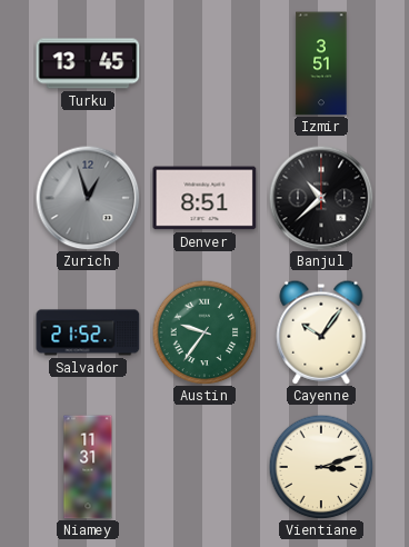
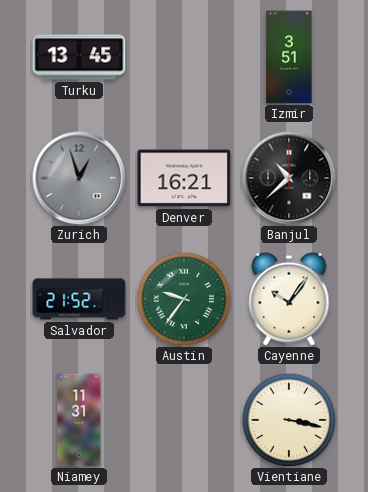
Denver: 8:51 -> 16:21
Vientiane: 3:12 -> 3:17
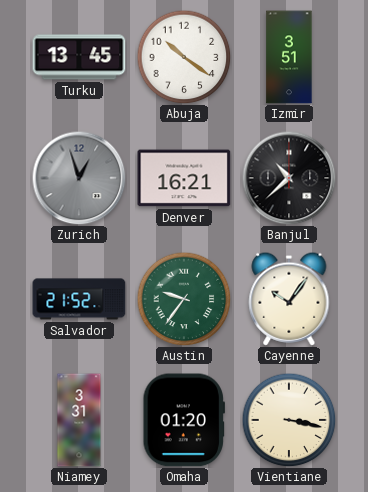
Abuja: none -> 10:21
Niamey: 11:31 -> 3:31
Omaha: none -> 01:20
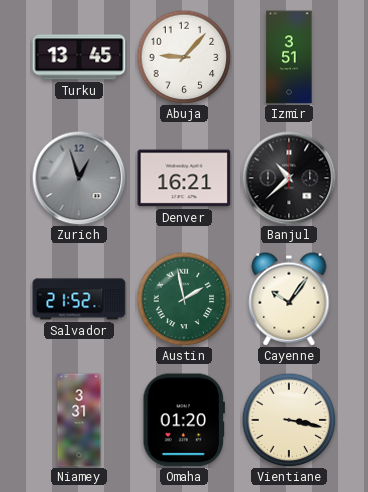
Abuja: 10:21 -> 9:07
Austin: 9:36 -> 1:58
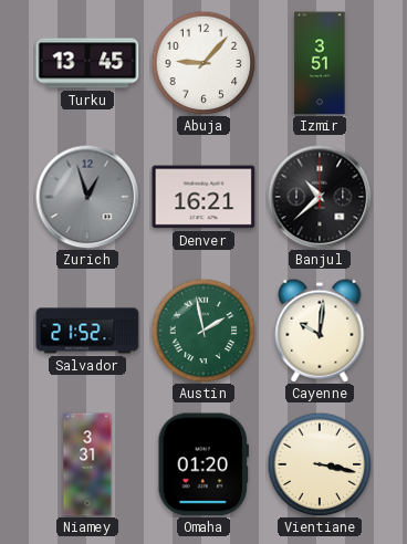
Cayenne: 10:06 -> 10:01
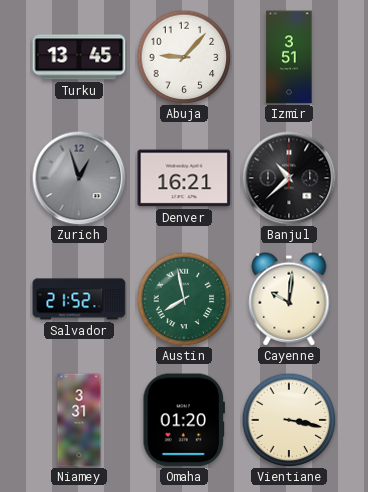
Austin: 1:58 -> 7:58
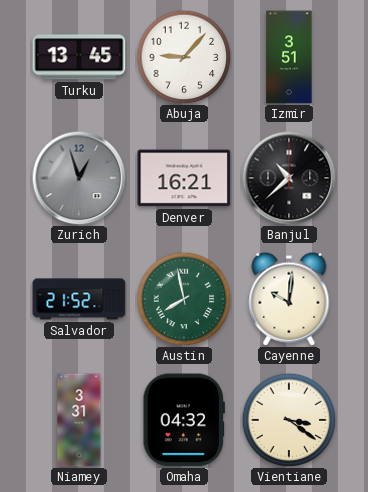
Omaha: 01:20 -> 04:32
Vientiane: 3:17 -> 3:21
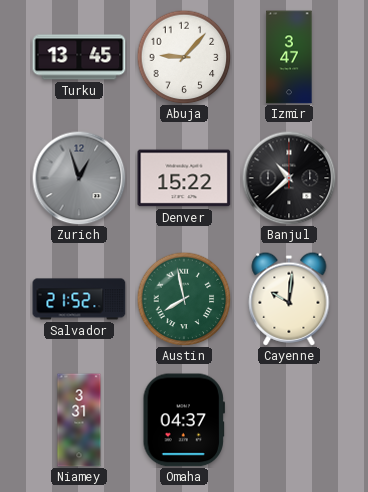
Izmir: 3:51 -> 3:47
Denver: 16:21 -> 15:22
Omaha: 04:32 -> 04:37
Vientiane: 3:21 -> none
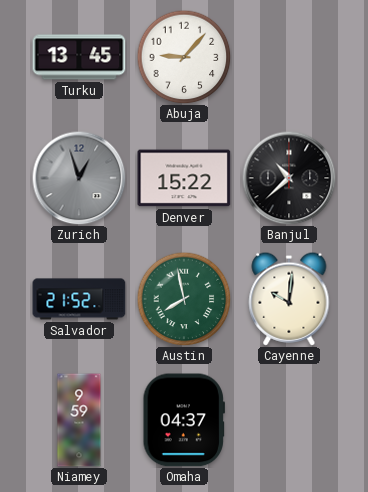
Izmir: 3:47 -> none
Niamey: 3:31 -> 9:59
